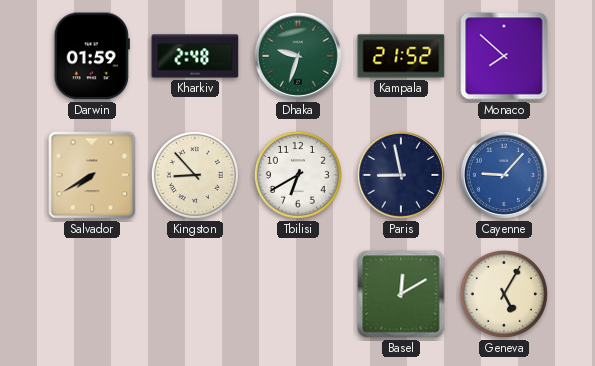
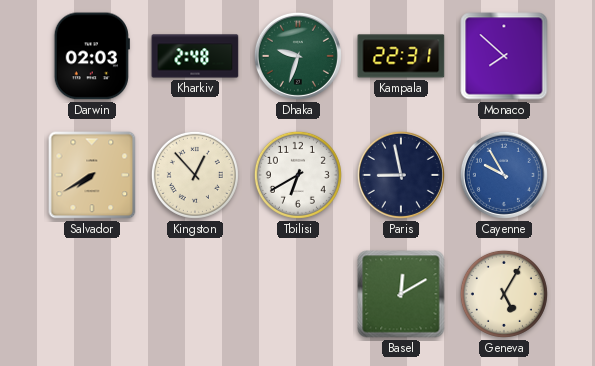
Darwin: 01:59 -> 02:03
Kampala: 21:52 -> 22:31
Kingston: 8:53 -> 12:53
Cayenne: 9:07 -> 9:55
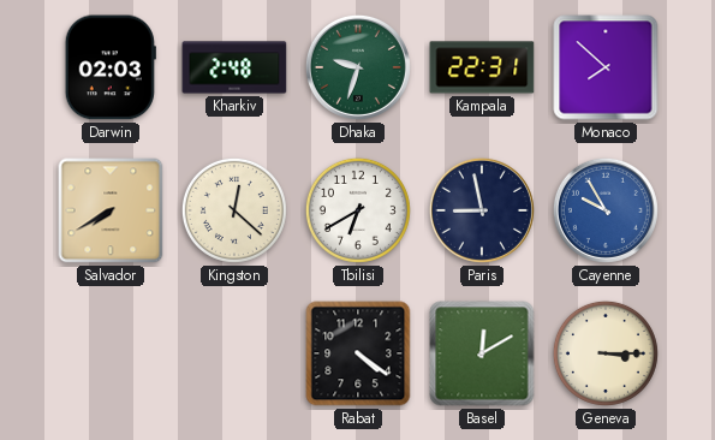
Kingston: 12:53 -> 12:22
Rabat: none -> 4:21
Geneva: 5:05 -> 3:15
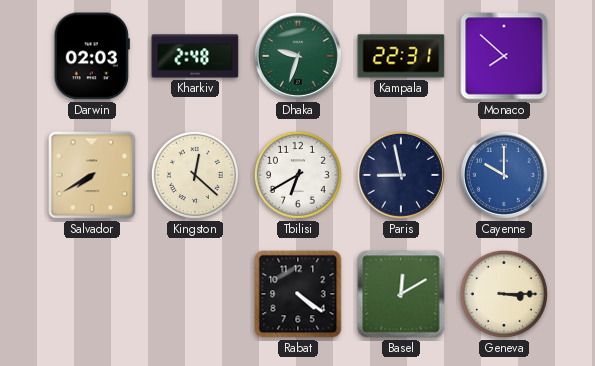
Cayenne: 9:55 -> 10:00
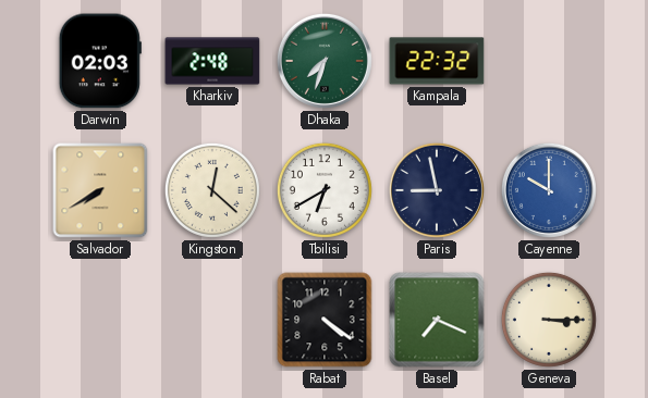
Dhaka: 9:33 -> 7:33
Kampala: 22:31 -> 22:32
Monaco: 7:52 -> none
Basel: 12:10 -> 7:19
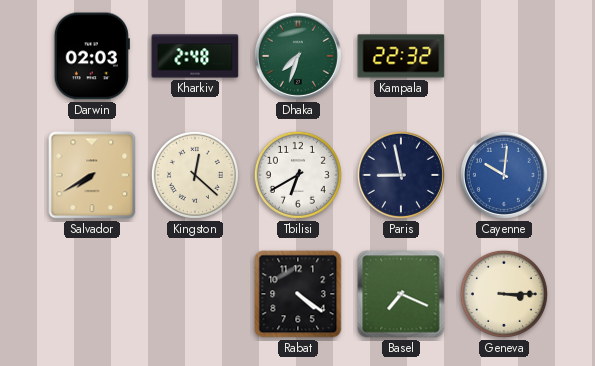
Cayenne: 10:00 -> 10:01
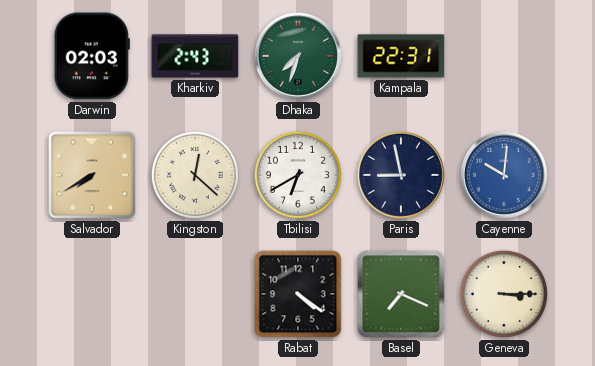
Kharkiv: 2:48 -> 2:43
Kampala: 22:32 -> 22:31
